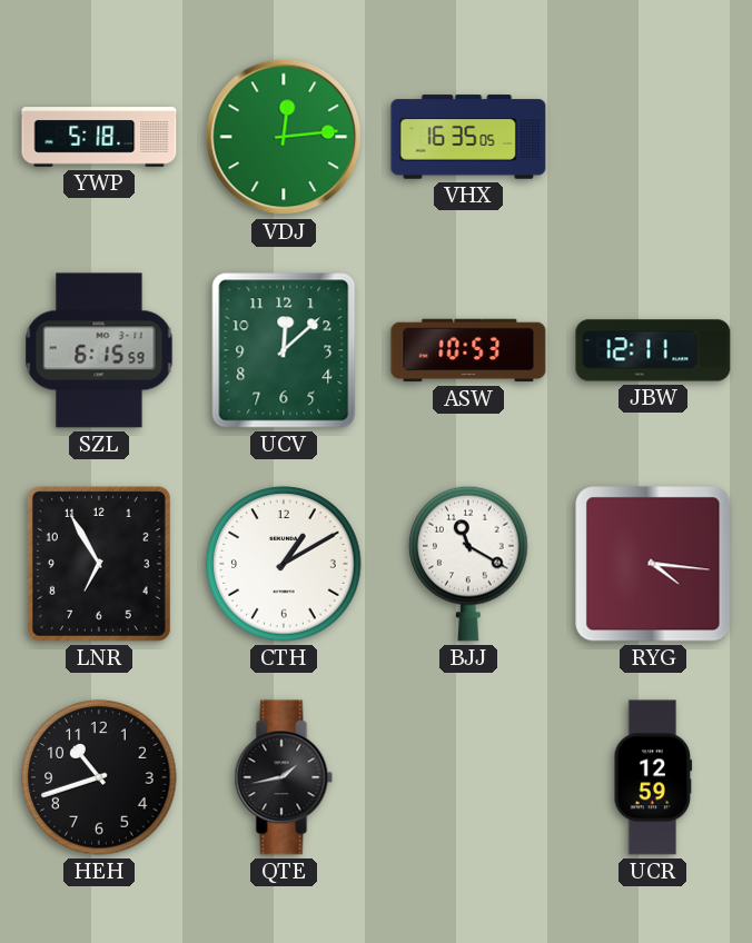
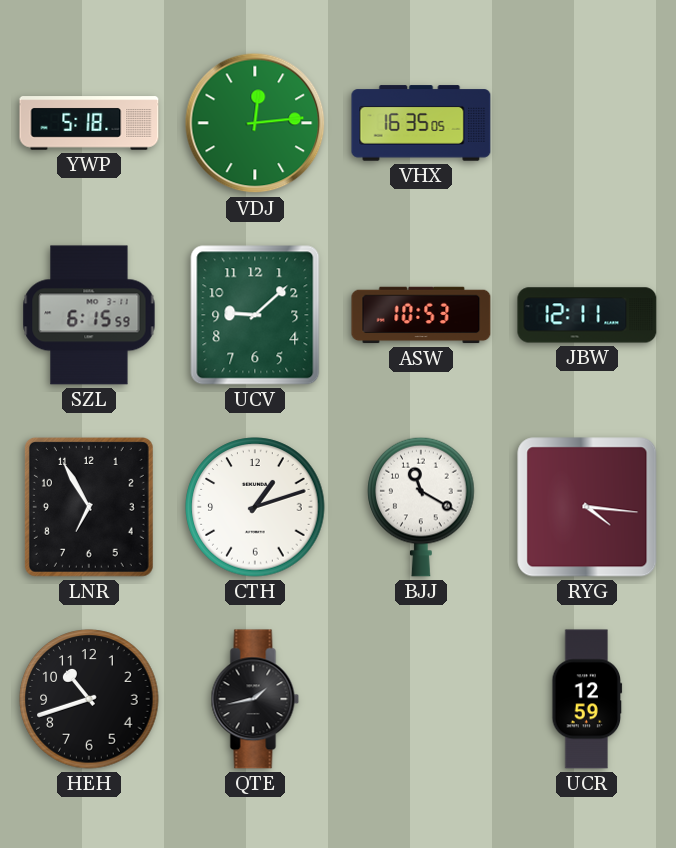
UCV: 12:08 -> 9:08
CTH: 1:10 -> 1:12
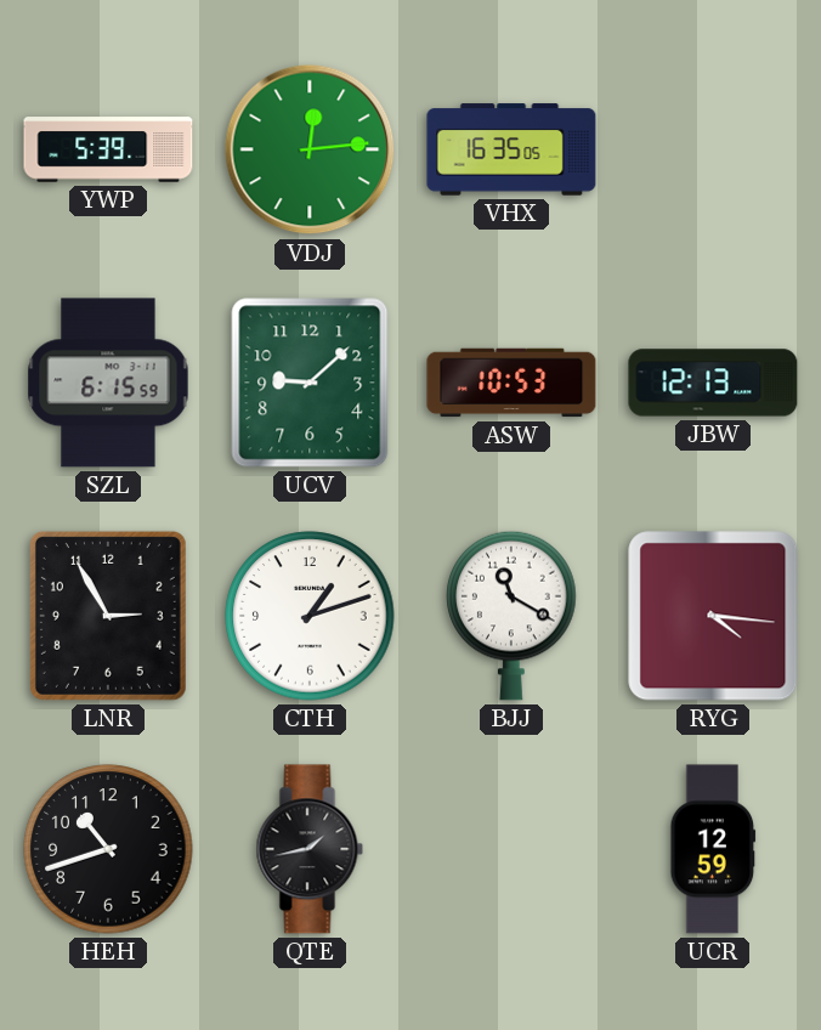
YWP: 5:18 -> 5:39
JBW: 12:11 -> 12:13
LNR: 6:55 -> 2:55
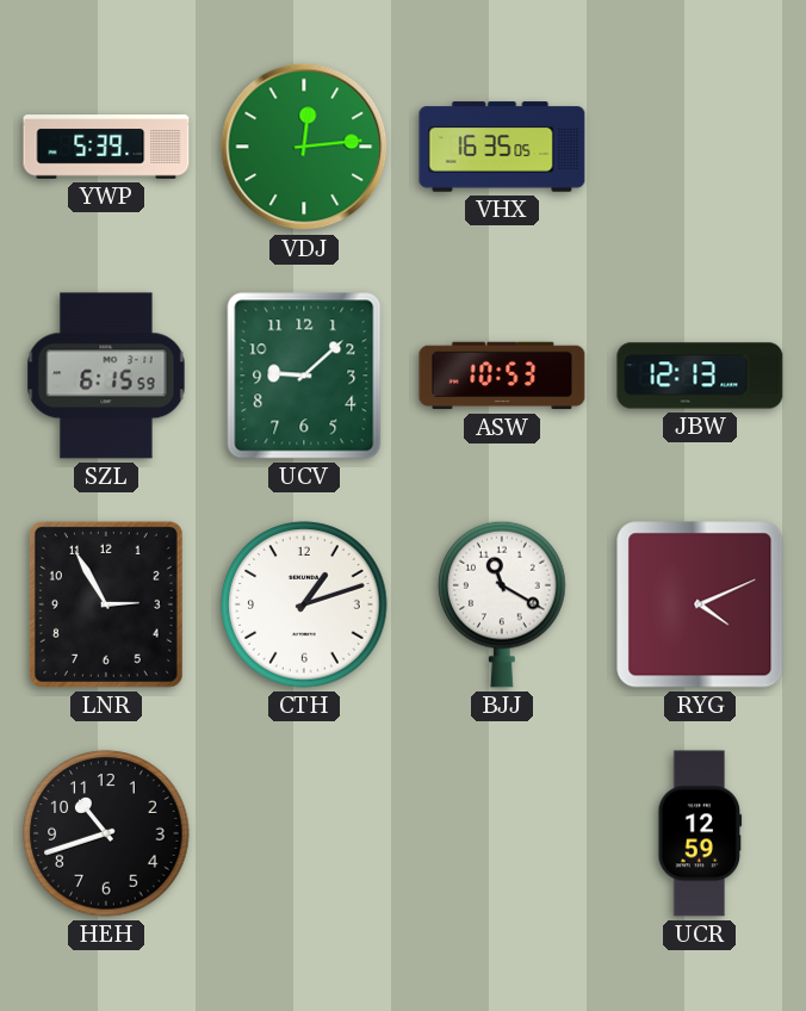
RYG: 4:16 -> 4:11
QTE: 1:43 -> none
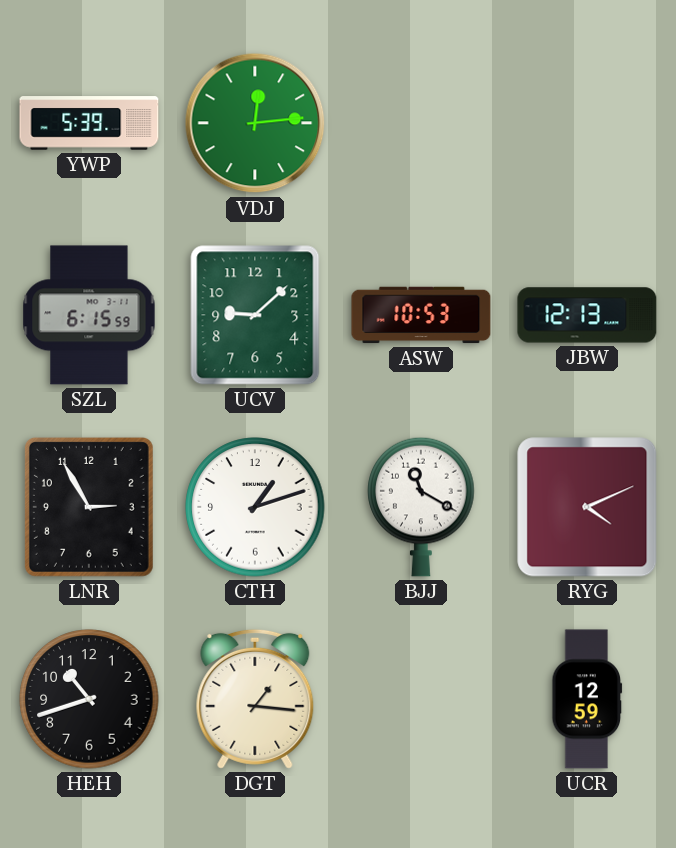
VHX: 16:35 -> none
DGT: none -> 1:16
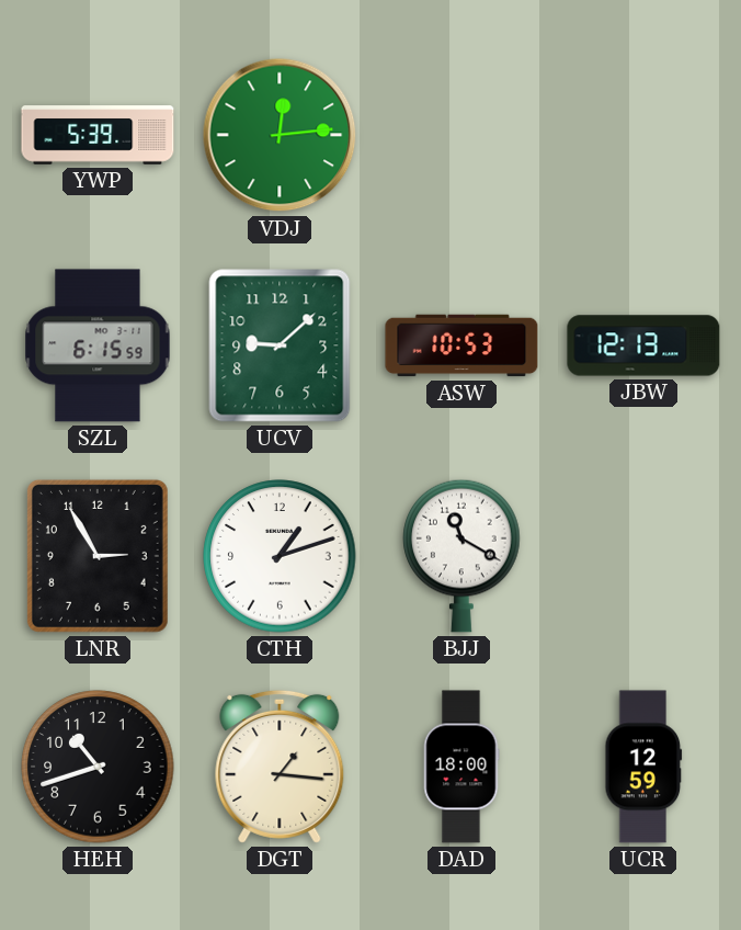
RYG: 4:11 -> none
DAD: none -> 18:00
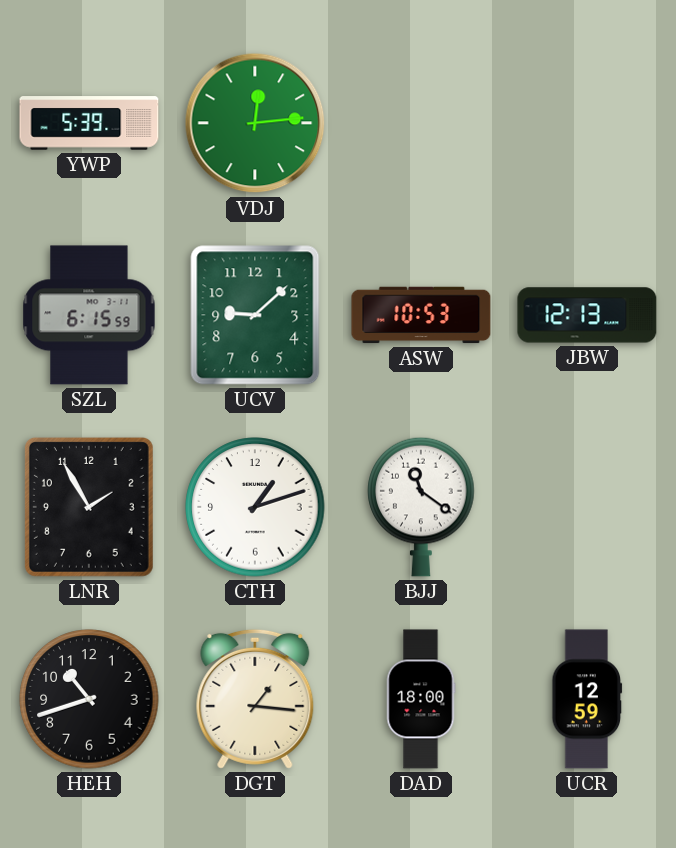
LNR: 2:55 -> 1:55
BJJ: 11:20 -> 11:21
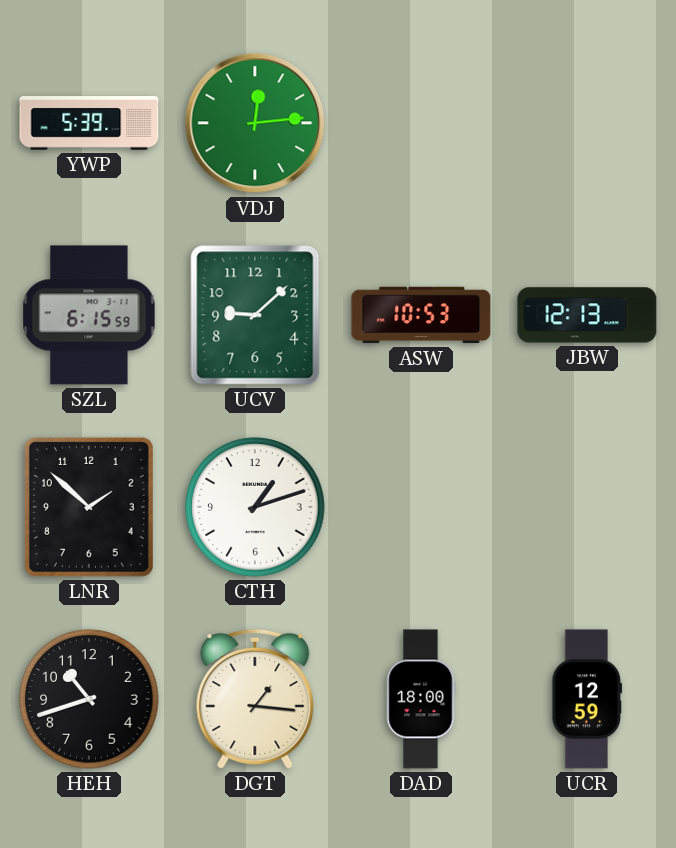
LNR: 1:55 -> 1:52
BJJ: 11:21 -> none
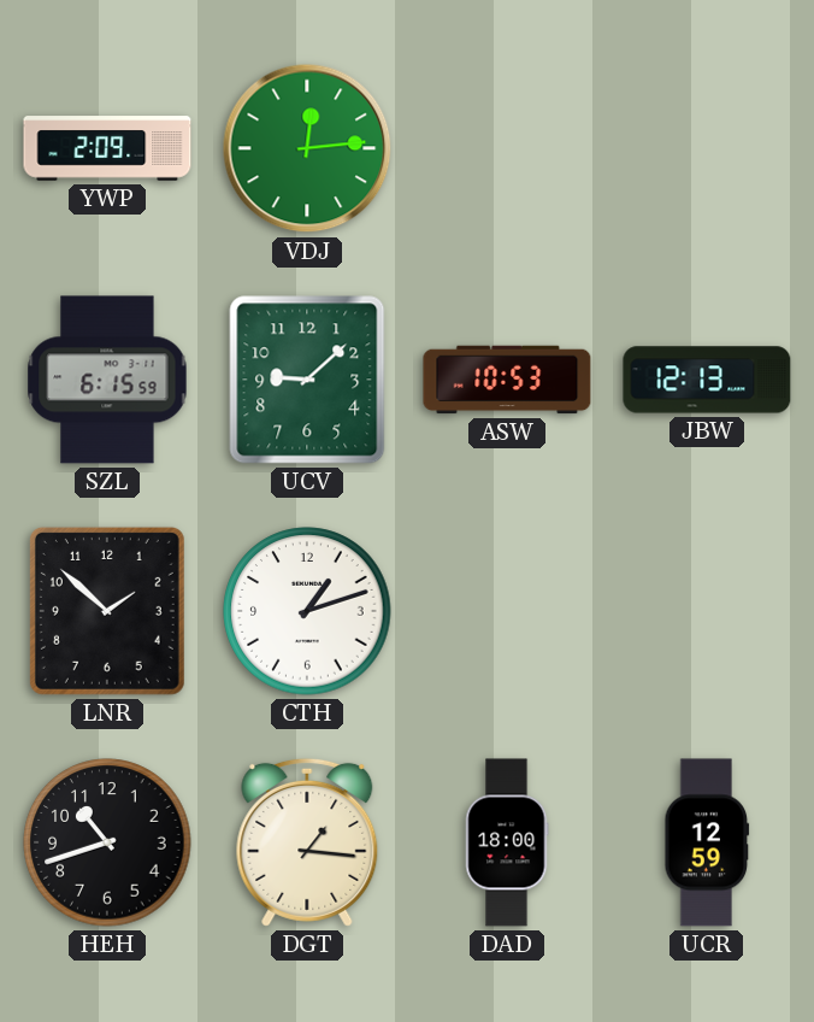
YWP: 5:39 -> 2:09
